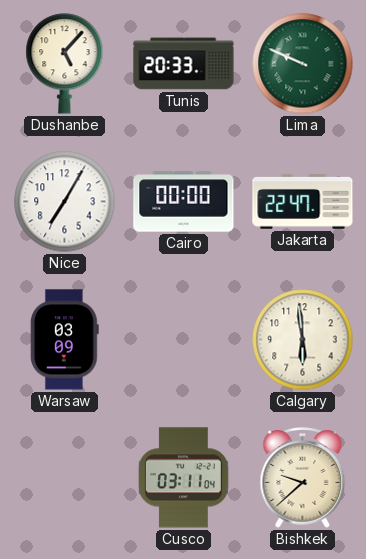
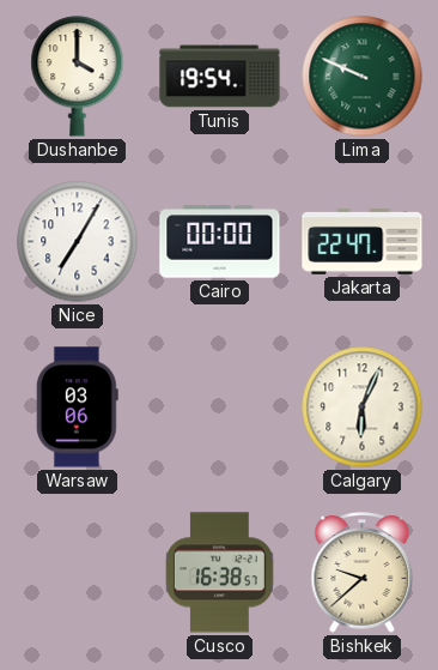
Dushanbe: 5:07 -> 4:00
Tunis: 20:33 -> 19:54
Warsaw: 03:09 -> 03:06
Calgary: 5:59 -> 6:04
Cusco: 03:11 -> 16:38
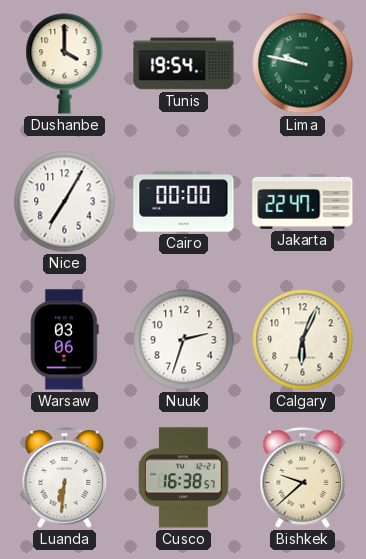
Lima: 9:49 -> 9:47
Nuuk: none -> 2:33
Luanda: none -> 6:31
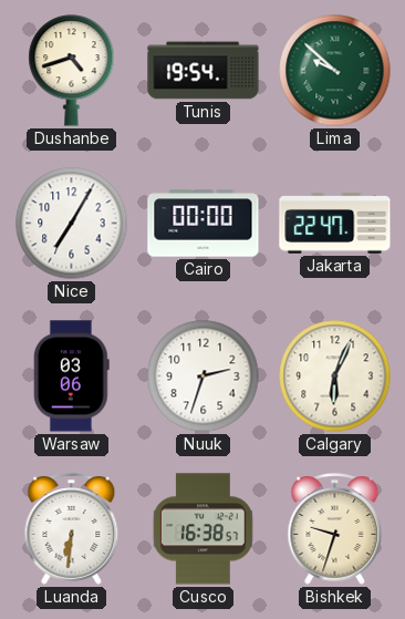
Dushanbe: 4:00 -> 4:42
Lima: 9:47 -> 9:52
Bishkek: 9:38 -> 9:33
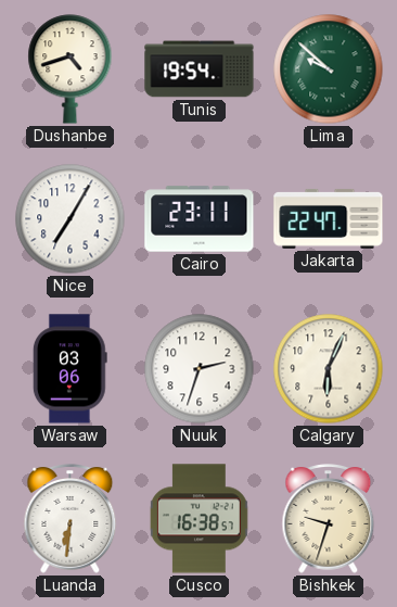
Cairo: 00:00 -> 23:11
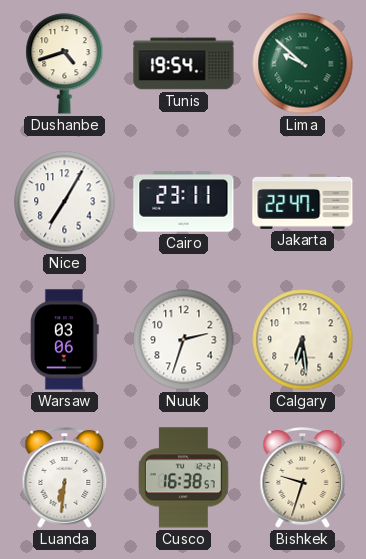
Calgary: 6:04 -> 6:29
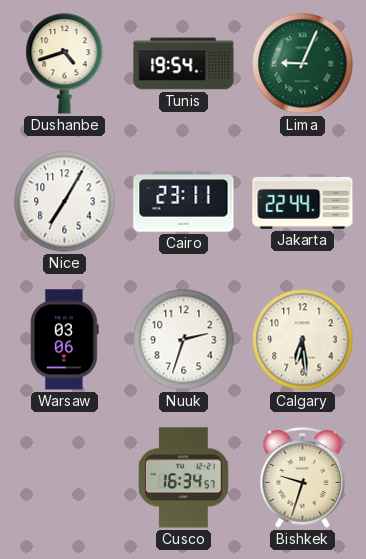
Lima: 9:52 -> 9:04
Jakarta: 22:47 -> 22:44
Luanda: 6:31 -> none
Cusco: 16:38 -> 16:34
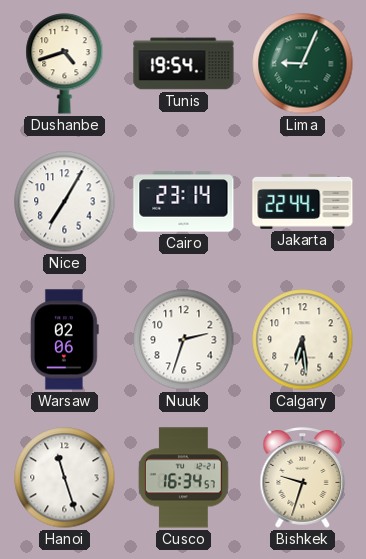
Cairo: 23:11 -> 23:14
Warsaw: 03:06 -> 02:06
Hanoi: none -> 11:27
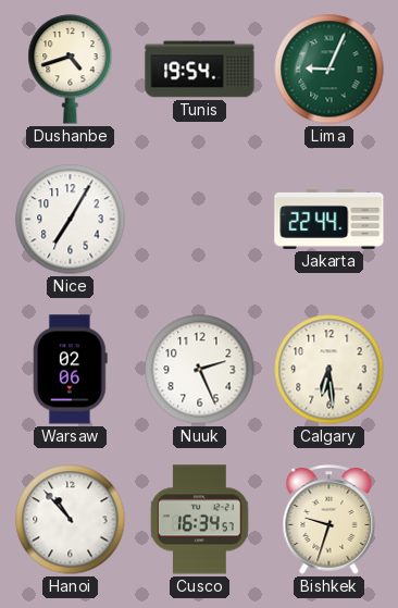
Cairo: 23:14 -> none
Nuuk: 2:33 -> 2:26
Hanoi: 11:27 -> 10:53
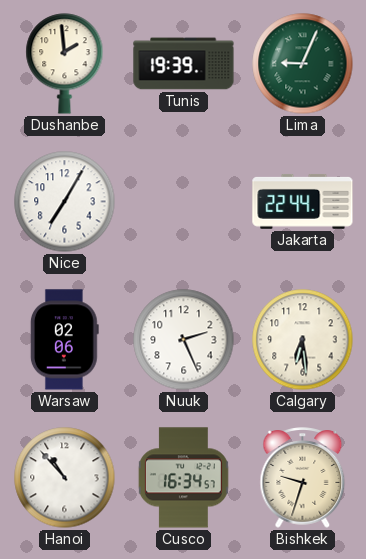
Dushanbe: 4:42 -> 1:59
Tunis: 19:54 -> 19:39
